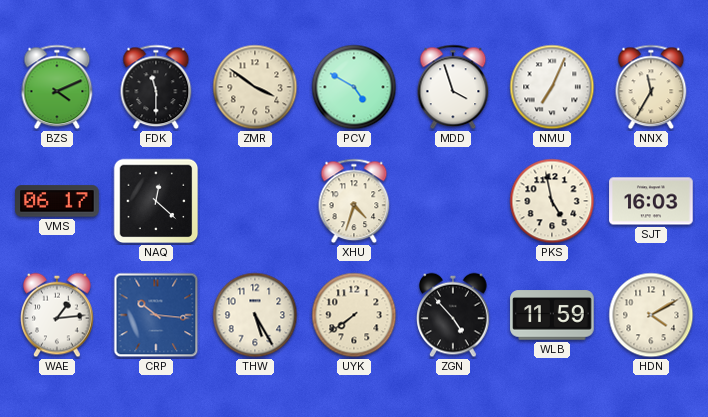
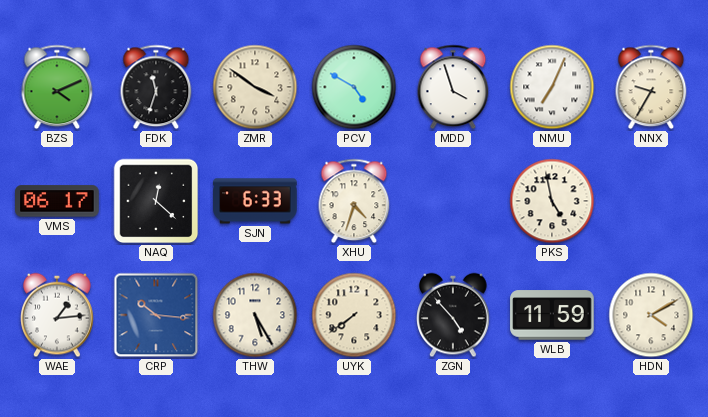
FDK: 11:30 -> 11:33
NNX: 11:35 -> 9:35
SJN: none -> 6:33
SJT: 16:03 -> none
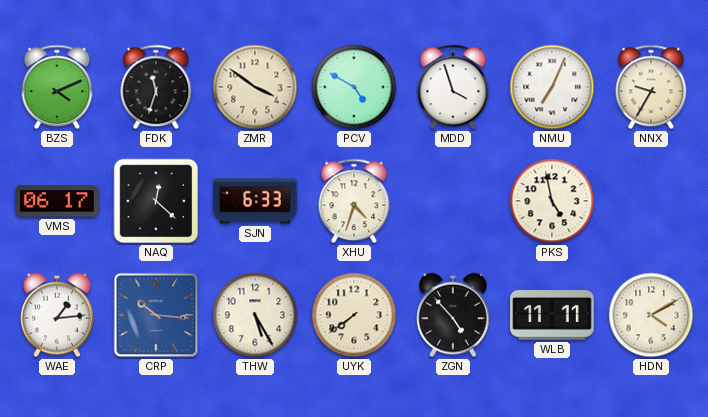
WLB: 11:59 -> 11:11
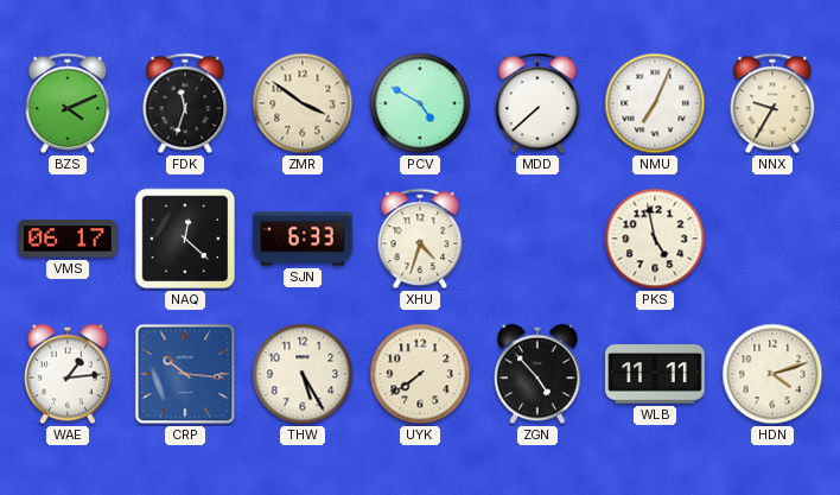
MDD: 3:57 -> 7:38
HDN: 4:10 -> 4:12
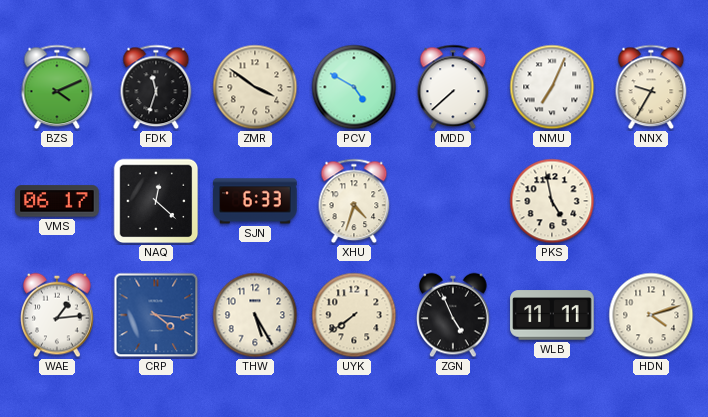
CRP: 10:16 -> 4:16
ZGN: 4:53 -> 4:56
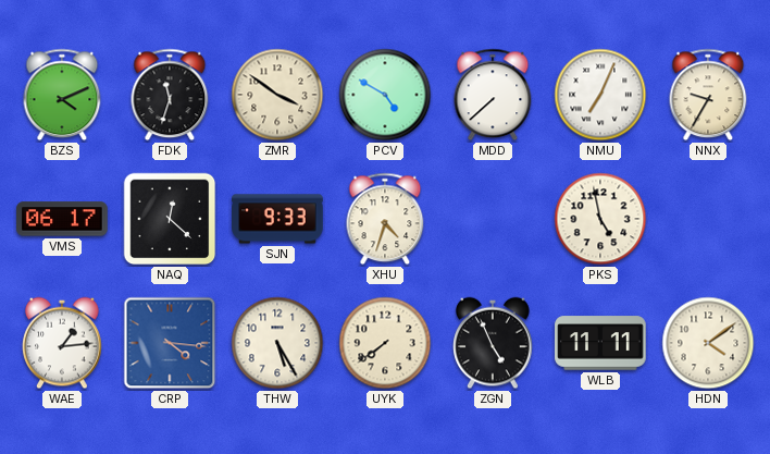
SJN: 6:33 -> 9:33
HDN: 4:12 -> 4:09
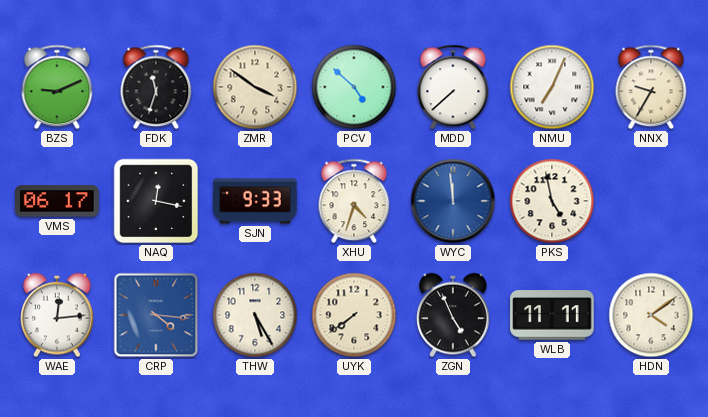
BZS: 4:11 -> 9:11
PCV: 4:50 -> 4:52
NAQ: 12:22 -> 12:17
WYC: none -> 11:59
WAE: 1:14 -> 12:14
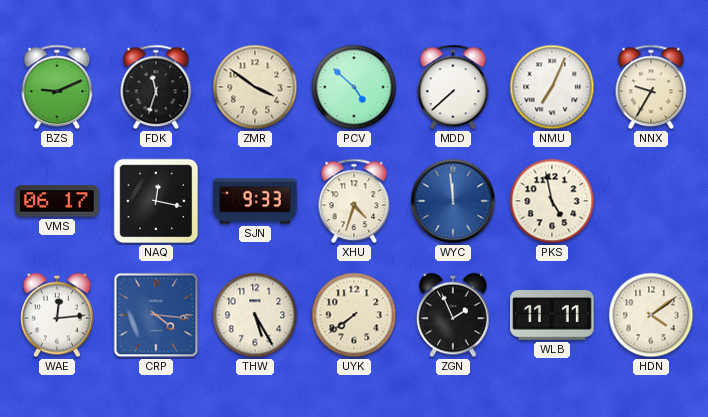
ZGN: 4:56 -> 1:56
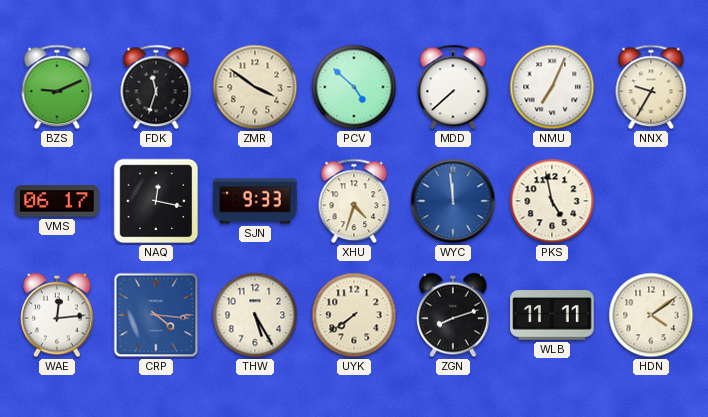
ZGN: 1:56 -> 8:12
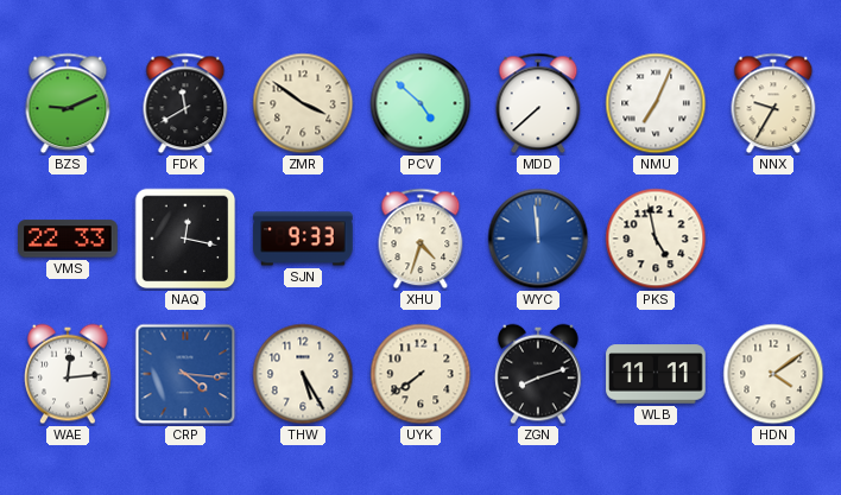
FDK: 11:33 -> 11:40
VMS: 06:17 -> 22:33
